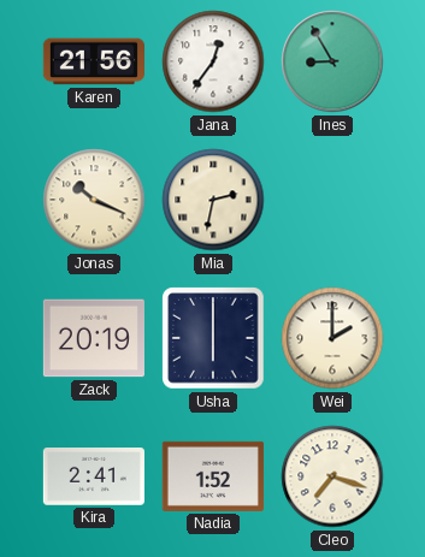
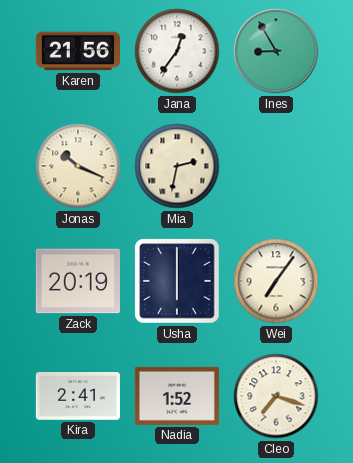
Wei: 2:00 -> 7:06
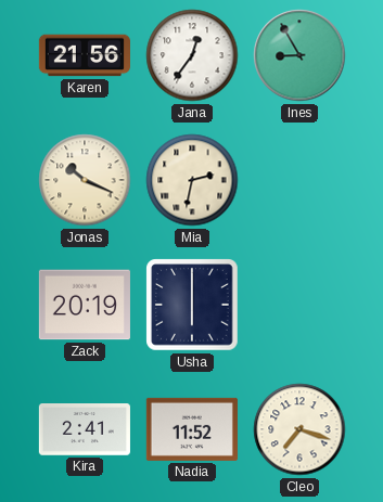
Wei: 7:06 -> none
Nadia: 1:52 -> 11:52
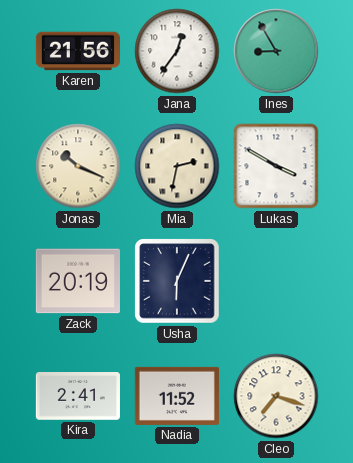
Lukas: none -> 3:50
Usha: 6:00 -> 6:04
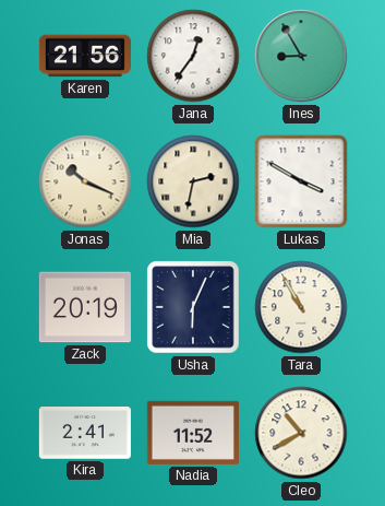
Tara: none -> 10:55
Cleo: 7:18 -> 10:40
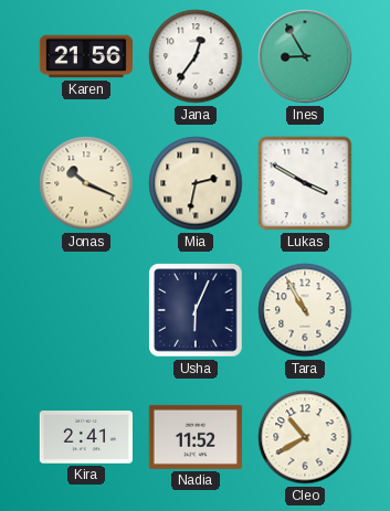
Zack: 20:19 -> none
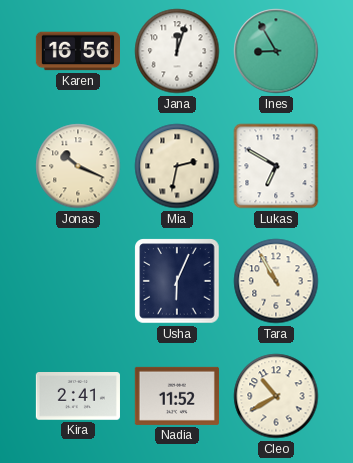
Karen: 21:56 -> 16:56
Jana: 12:36 -> 12:03
Lukas: 3:50 -> 6:50
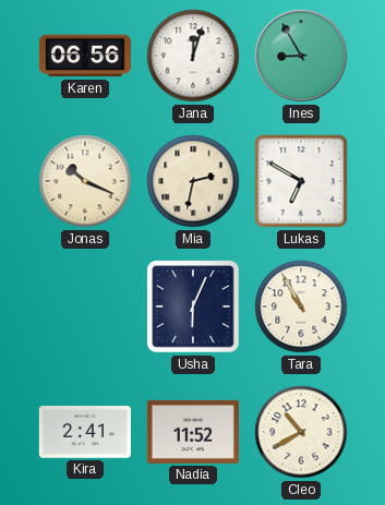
Karen: 16:56 -> 06:56
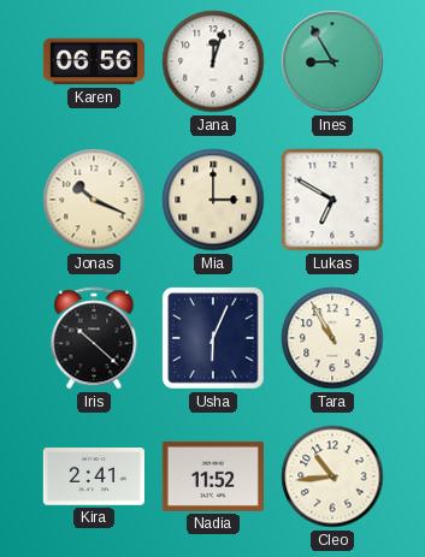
Mia: 2:32 -> 3:00
Iris: none -> 10:22
Cleo: 10:40 -> 10:44
